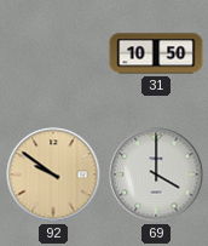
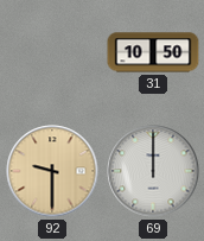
92: 9:51 -> 9:30
69: 4:00 -> 12:00
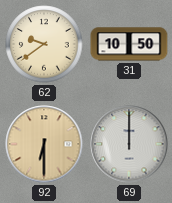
62: none -> 9:39
92: 9:30 -> 6:30
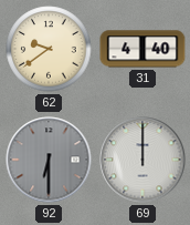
31: 10:50 -> 4:40
92 dial: champagne -> grey
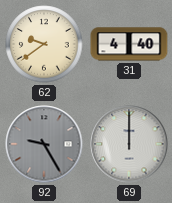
92: 6:30 -> 9:25
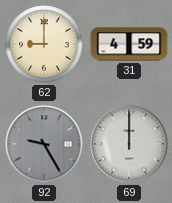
62: 9:39 -> 9:00
31: 4:40 -> 4:59
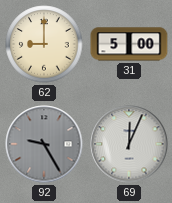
31: 4:59 -> 5:00
69: 12:00 -> 12:04
